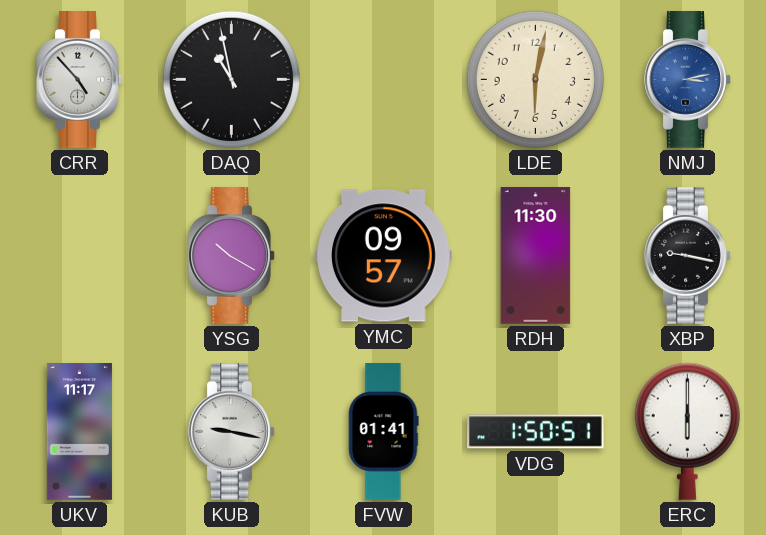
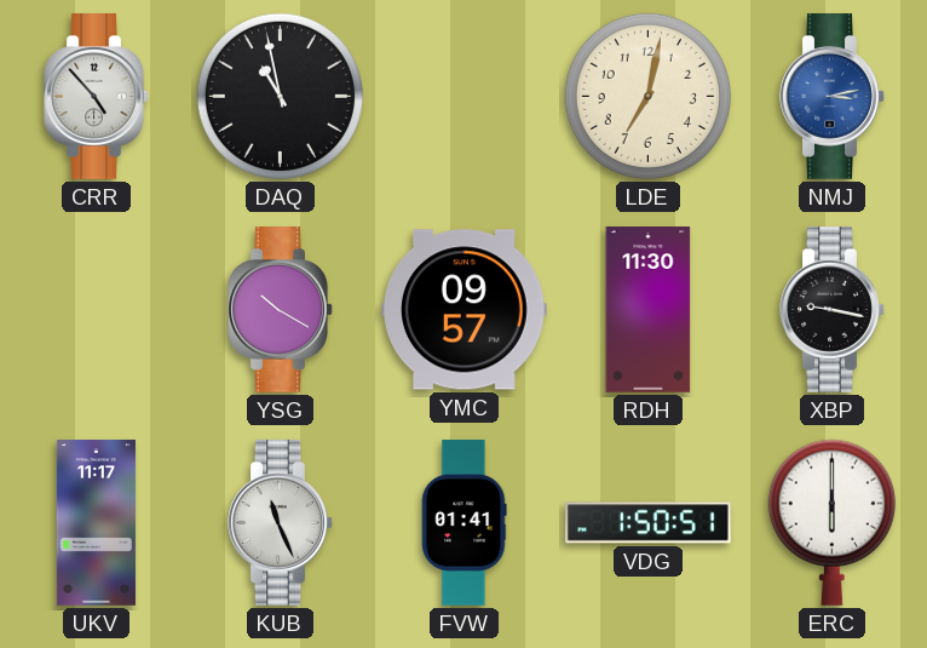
LDE: 6:02 -> 7:02
KUB: 9:17 -> 11:26
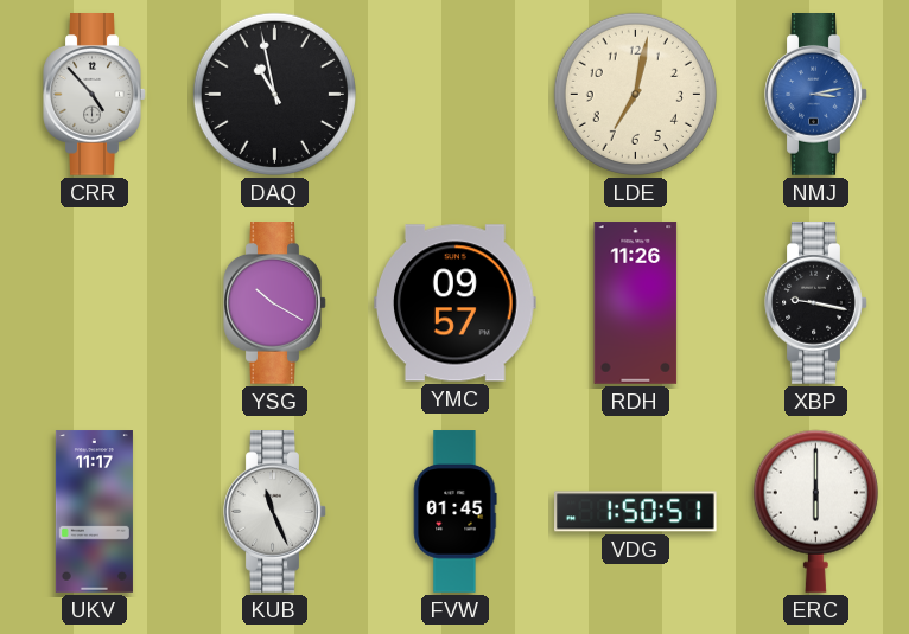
RDH: 11:30 -> 11:26
FVW: 01:41 -> 01:45
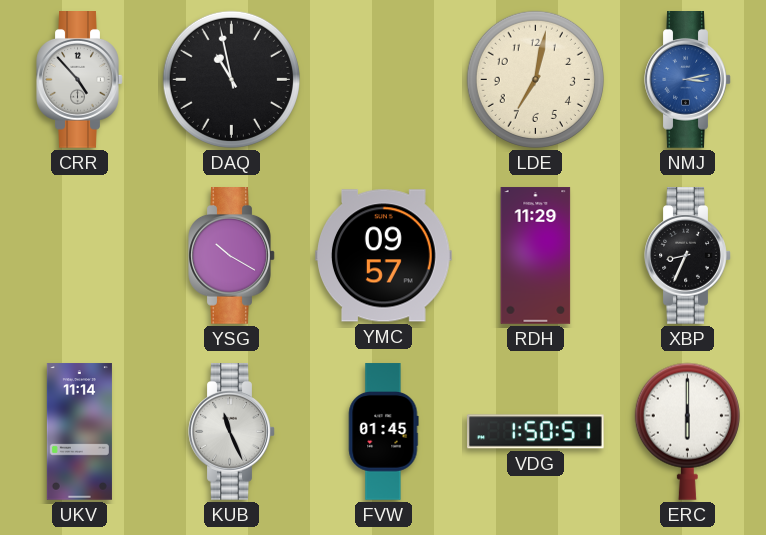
RDH: 11:26 -> 11:29
XBP: 9:17 -> 8:34
UKV: 11:17 -> 11:14
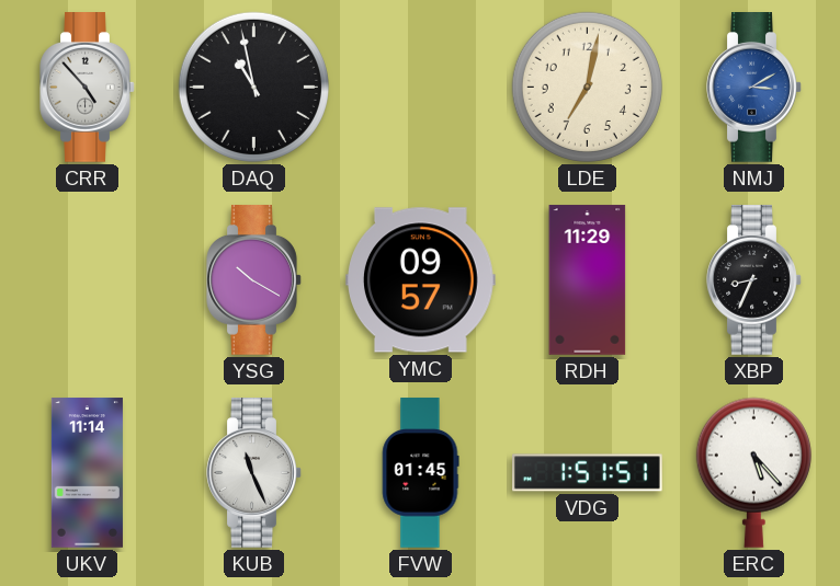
NMJ: 3:13 -> 3:10
VDG: 1:50 -> 1:51
ERC: 6:00 -> 5:23
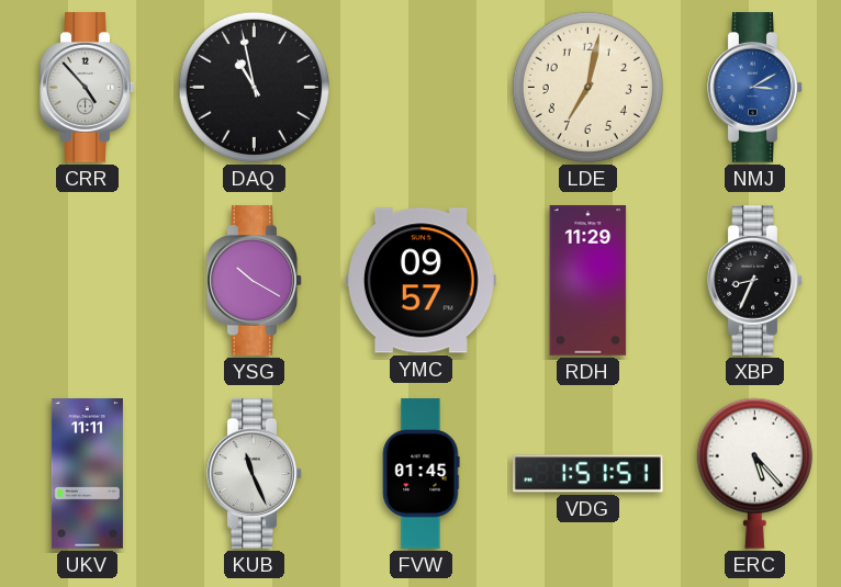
UKV: 11:14 -> 11:11
